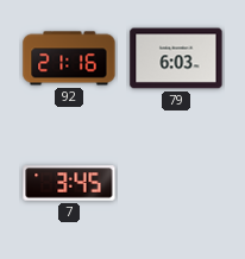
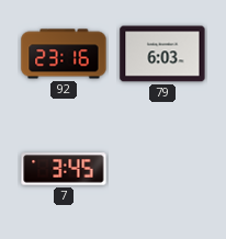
92: 21:16 -> 23:16
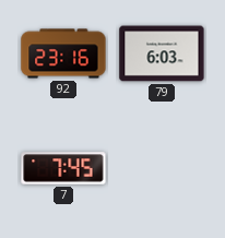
7: 3:45 -> 7:45
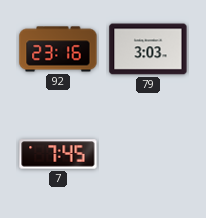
79: 6:03 -> 3:03
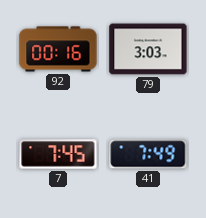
92: 23:16 -> 00:16
41: none -> 7:49
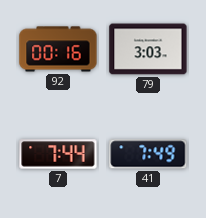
7: 7:45 -> 7:44
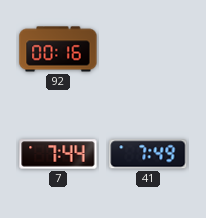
79: 3:03 -> none
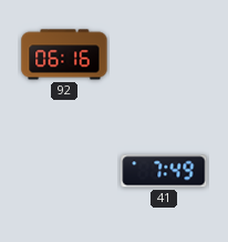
92: 00:16 -> 06:16
7: 7:44 -> none
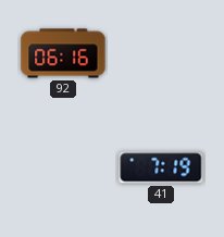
41: 7:49 -> 7:19
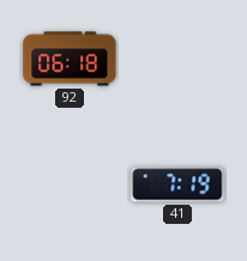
92: 06:16 -> 06:18
